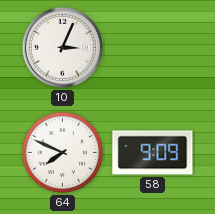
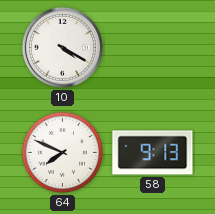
10: 3:04 -> 4:20
58: 9:09 -> 9:13
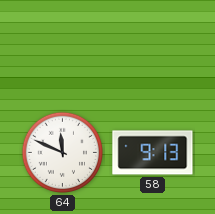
10: 4:20 -> none
64: 7:49 -> 11:49
